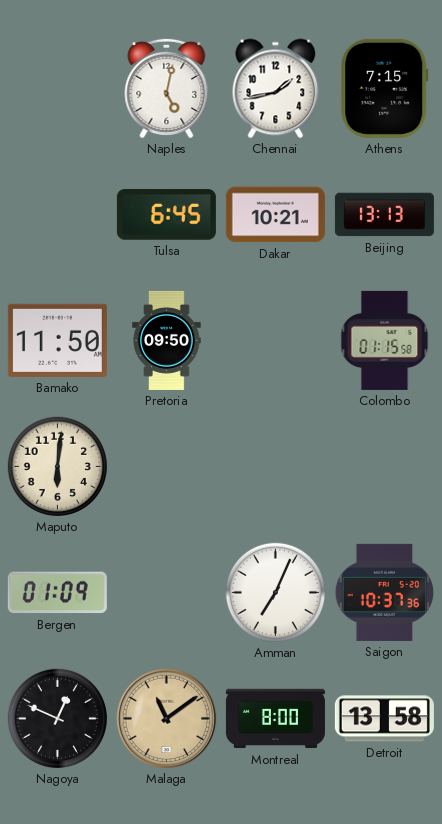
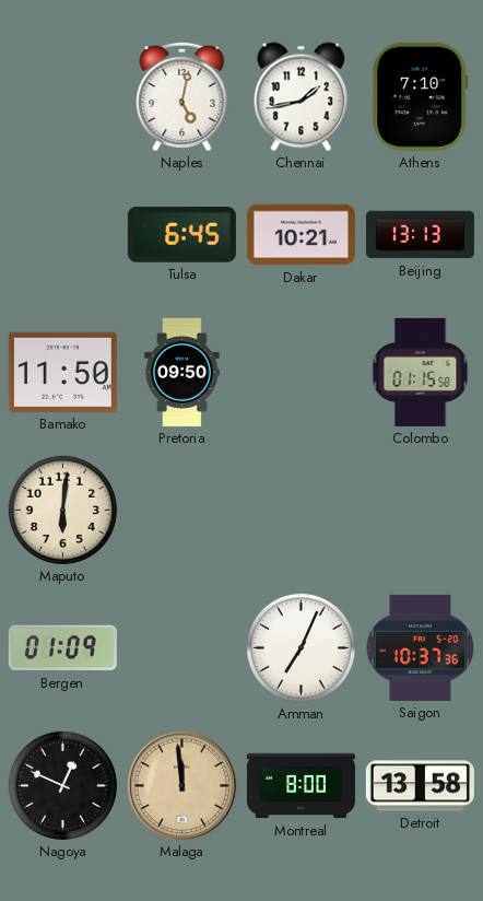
Athens: 7:15 -> 7:10
Malaga: 11:09 -> 11:59
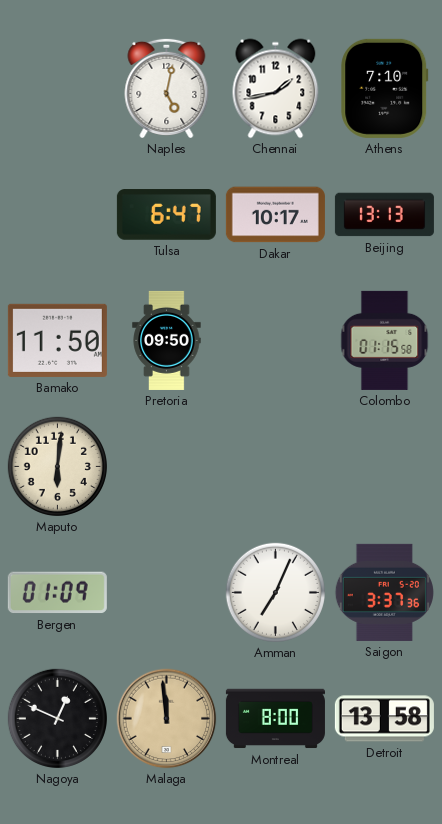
Tulsa: 6:45 -> 6:47
Dakar: 10:21 -> 10:17
Saigon: 10:37 -> 3:37
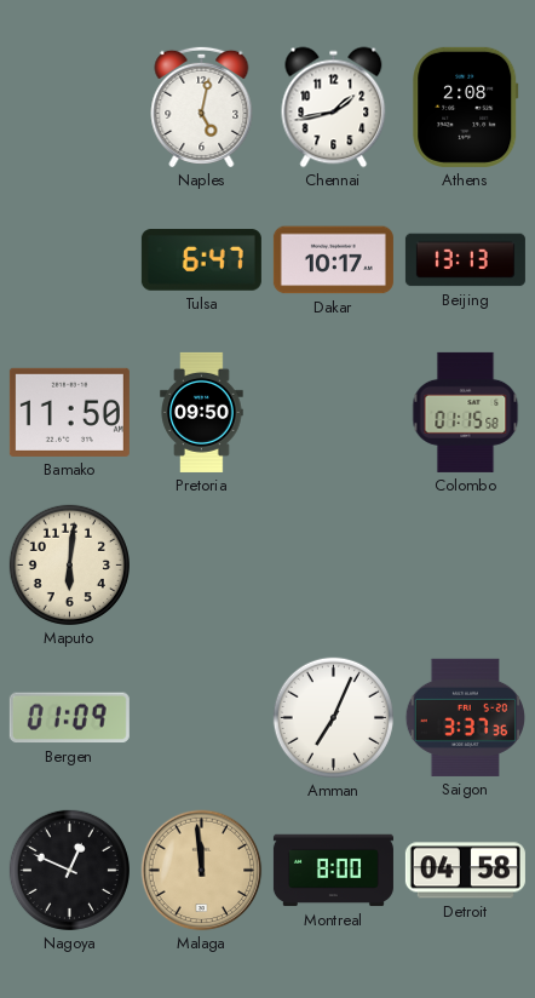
Athens: 7:10 -> 2:08
Detroit: 13:58 -> 04:58
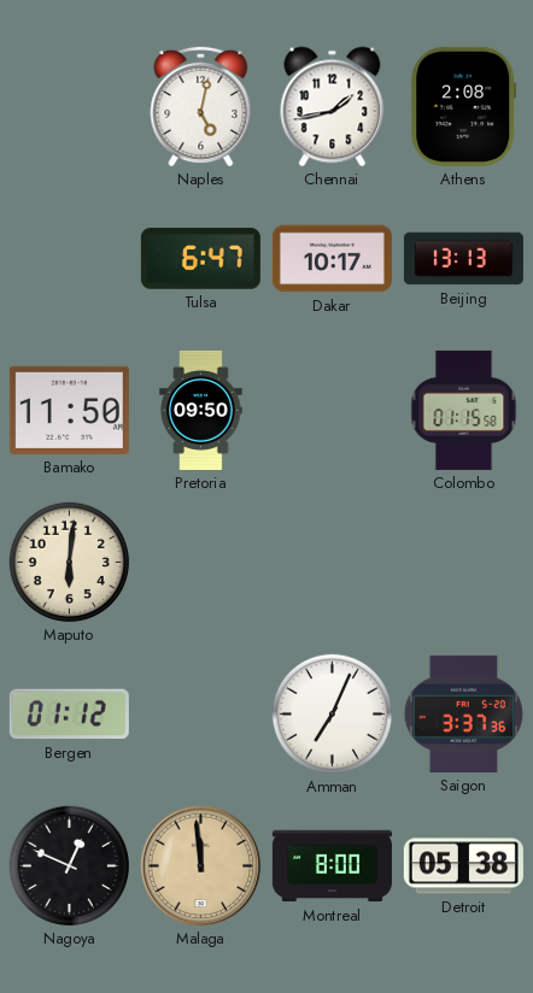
Bergen: 01:09 -> 01:12
Detroit: 04:58 -> 05:38
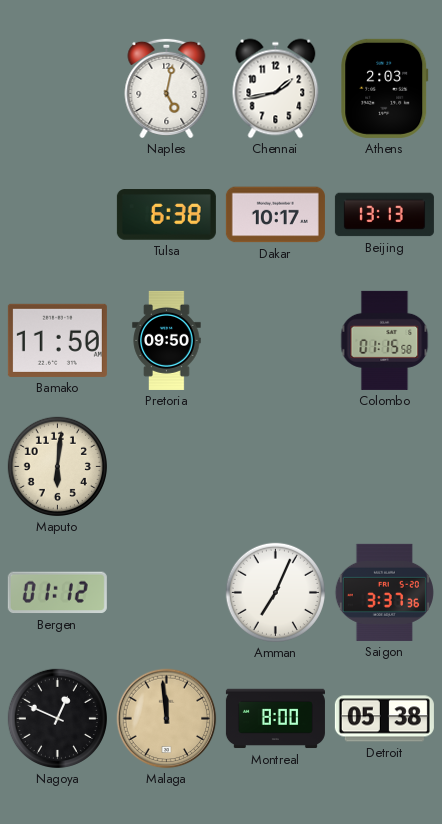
Athens: 2:08 -> 2:03
Tulsa: 6:47 -> 6:38
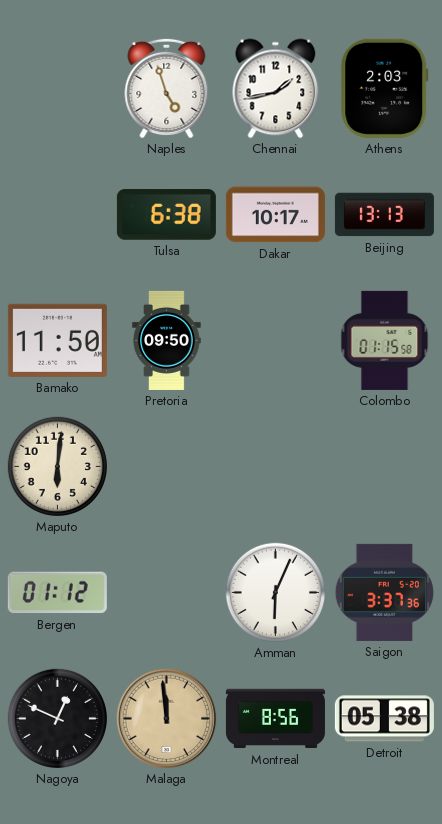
Naples: 5:02 -> 4:57
Amman: 7:04 -> 6:04
Montreal: 8:00 -> 8:56
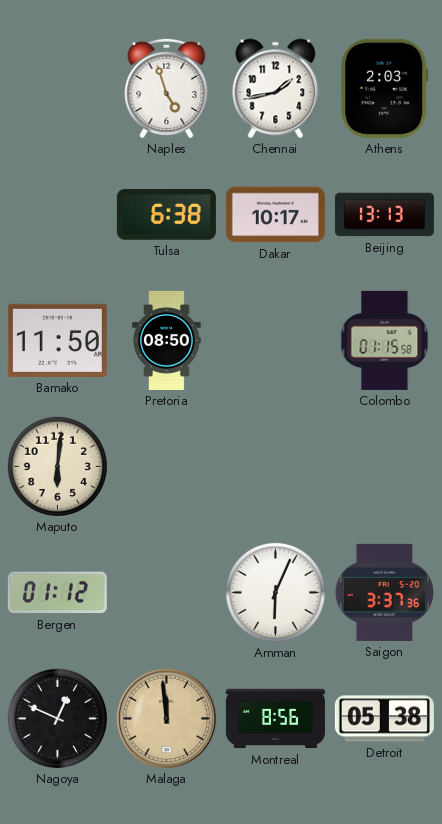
Pretoria: 09:50 -> 08:50
